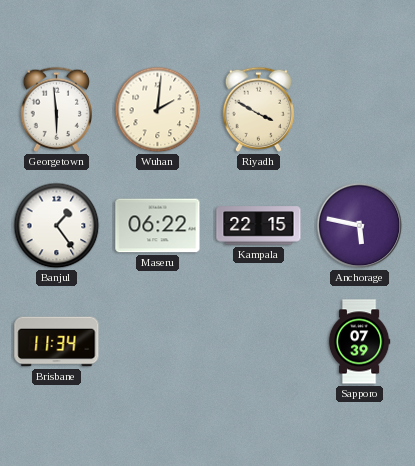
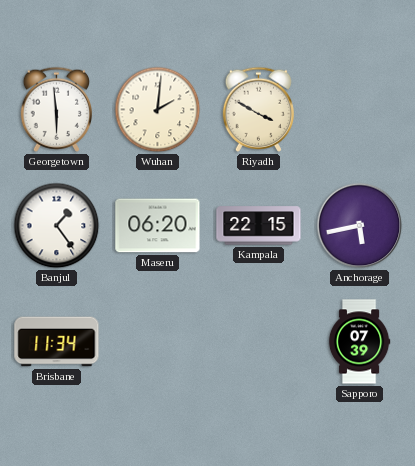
Maseru: 06:22 -> 06:20
Anchorage: 5:47 -> 5:43
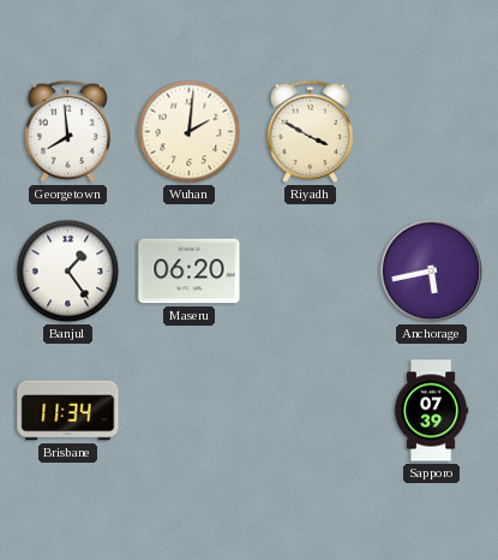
Georgetown: 5:59 -> 7:59
Kampala: 22:15 -> none
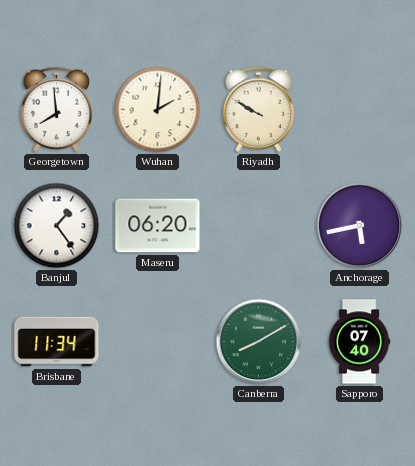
Riyadh: 3:50 -> 9:50
Canberra: none -> 8:10
Sapporo: 07:39 -> 07:40
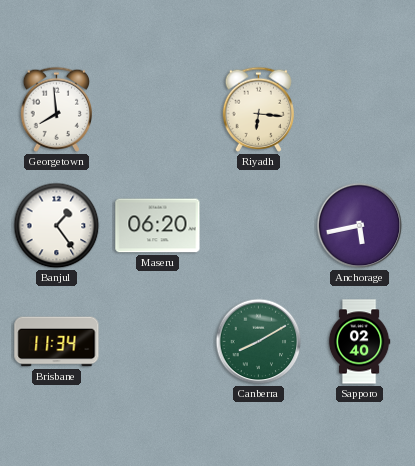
Wuhan: 2:01 -> none
Riyadh: 9:50 -> 6:16
Sapporo: 07:40 -> 02:40
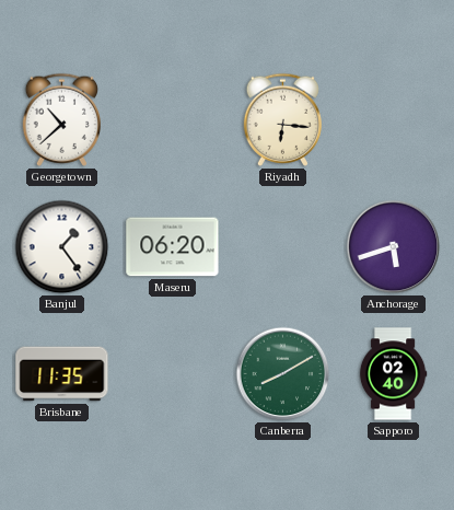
Georgetown: 7:59 -> 10:38
Anchorage: 5:43 -> 5:42
Brisbane: 11:34 -> 11:35
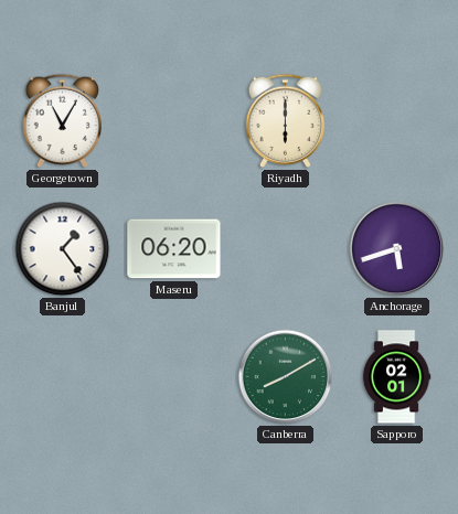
Georgetown: 10:38 -> 11:05
Riyadh: 6:16 -> 6:00
Brisbane: 11:35 -> none
Sapporo: 02:40 -> 02:01
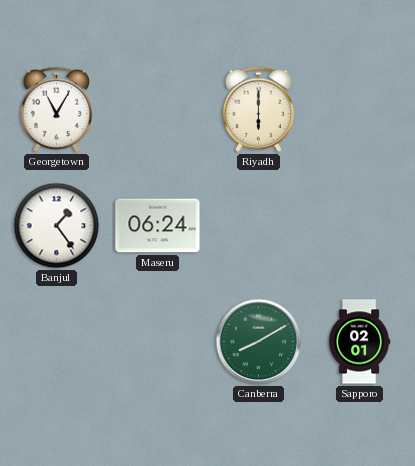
Maseru: 06:20 -> 06:24
Anchorage: 5:42 -> none
